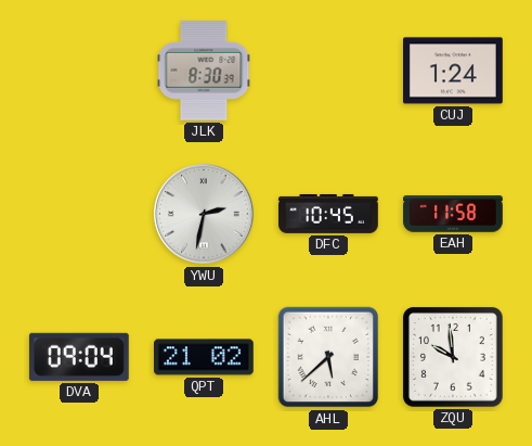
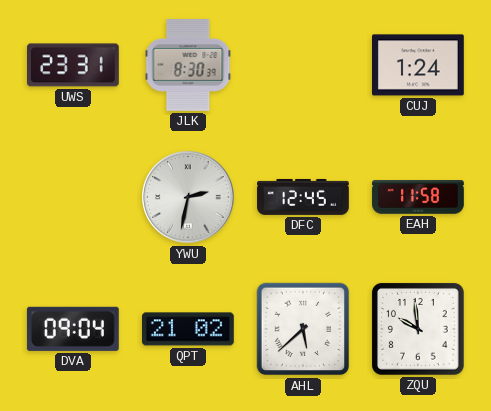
UWS: none -> 23:31
DFC: 10:45 -> 12:45
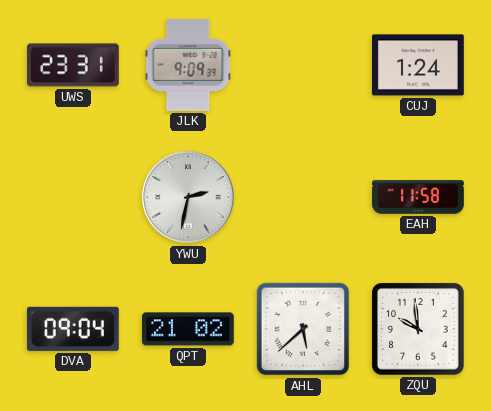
JLK: 8:30 -> 9:09
DFC: 12:45 -> none
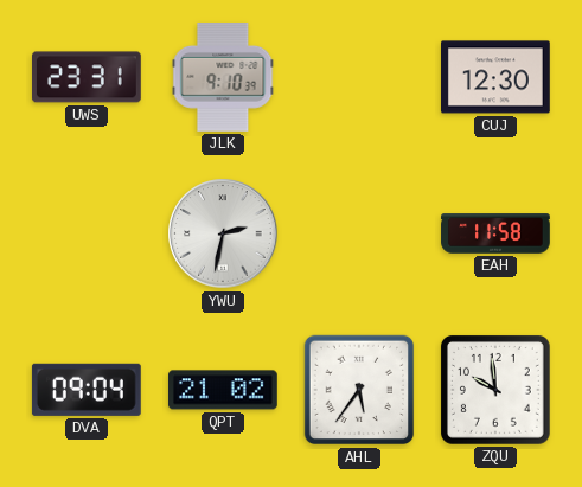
JLK: 9:09 -> 9:10
CUJ: 1:24 -> 12:30
AHL: 5:38 -> 5:36
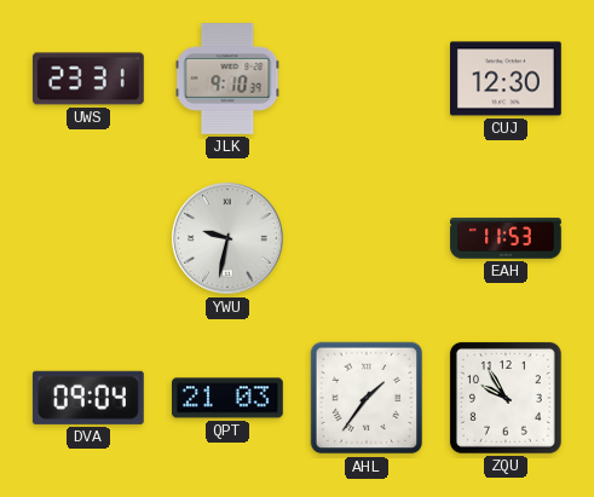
YWU: 2:32 -> 9:32
EAH: 11:58 -> 11:53
QPT: 21:02 -> 21:03
AHL: 5:36 -> 1:36
ZQU: 9:59 -> 9:55
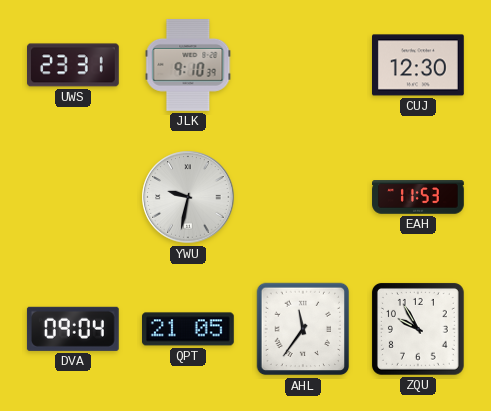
QPT: 21:03 -> 21:05
AHL: 1:36 -> 11:36
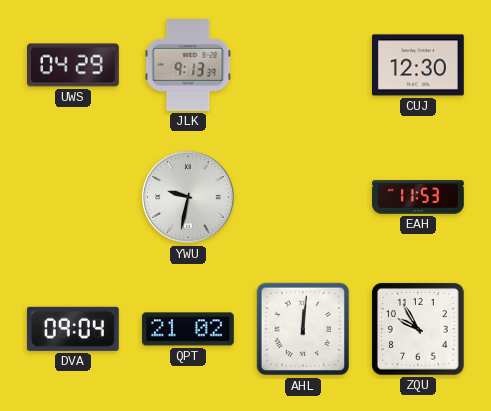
UWS: 23:31 -> 04:29
JLK: 9:10 -> 9:13
QPT: 21:05 -> 21:02
AHL: 11:36 -> 12:01
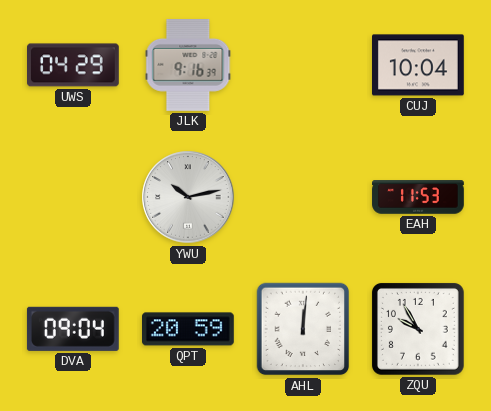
JLK: 9:13 -> 9:16
CUJ: 12:30 -> 10:04
YWU: 9:32 -> 10:13
QPT: 21:02 -> 20:59
